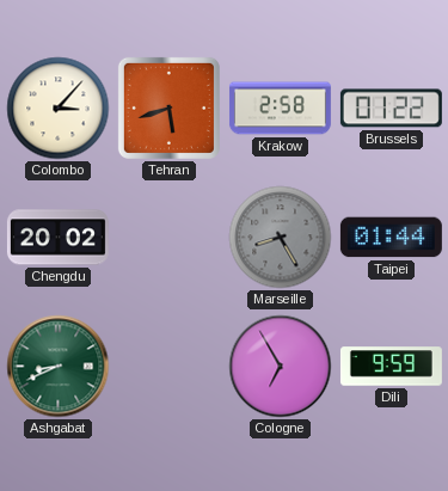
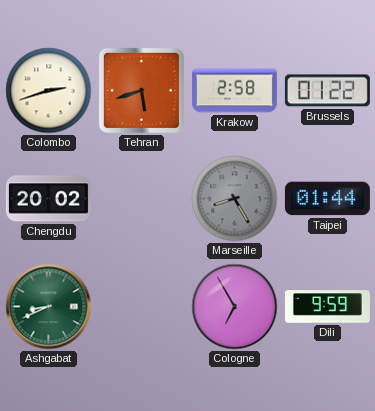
Colombo: 3:07 -> 2:42
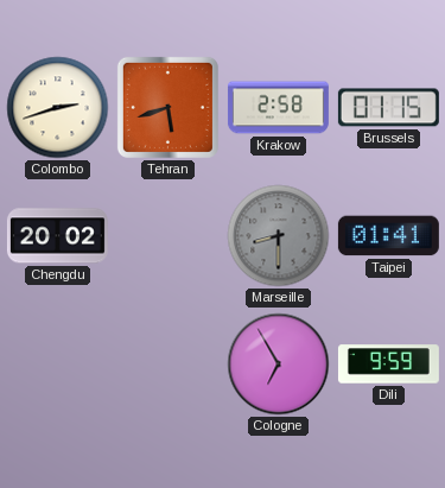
Brussels: 01:22 -> 01:15
Marseille: 8:25 -> 8:30
Taipei: 01:44 -> 01:41
Ashgabat: 8:41 -> none
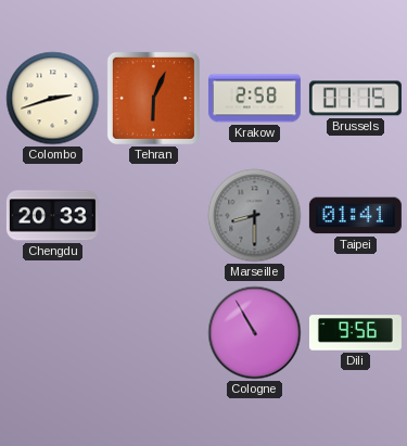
Tehran: 5:42 -> 6:04
Chengdu: 20:02 -> 20:33
Cologne: 6:55 -> 10:55
Dili: 9:59 -> 9:56
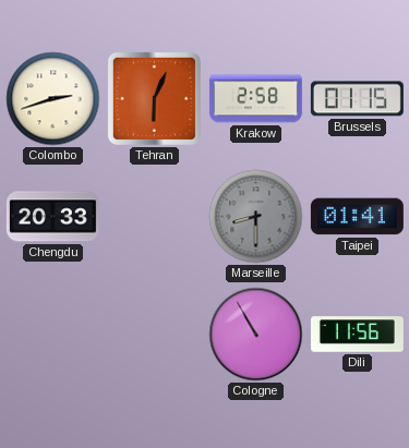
Dili: 9:56 -> 11:56
